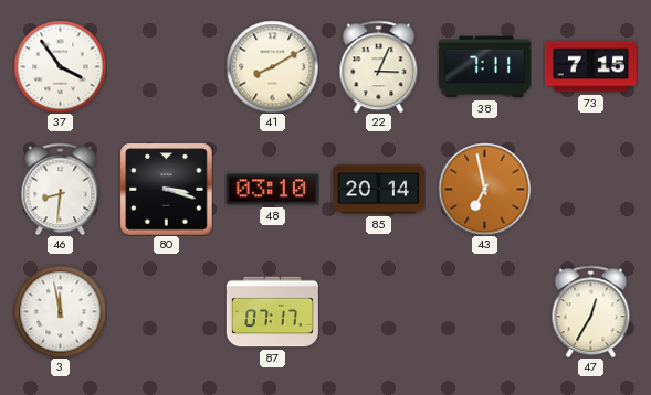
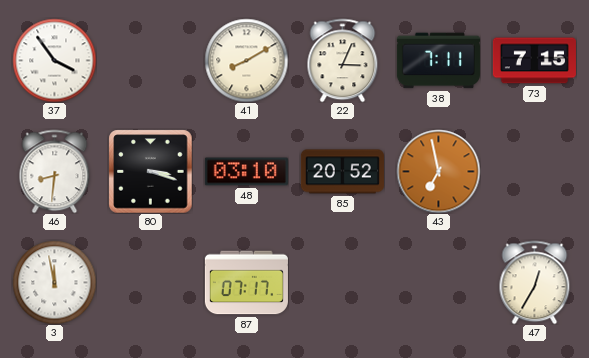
85: 20:14 -> 20:52
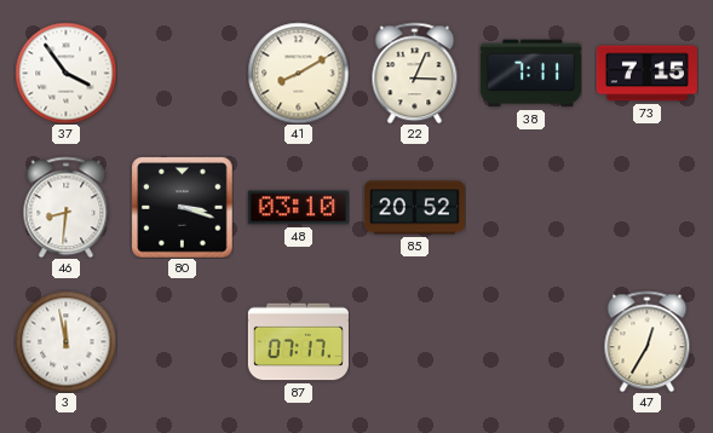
43: 6:58 -> none
